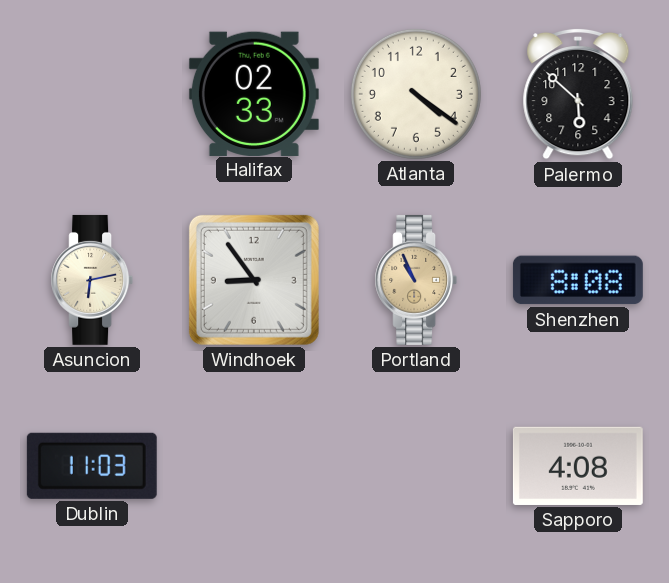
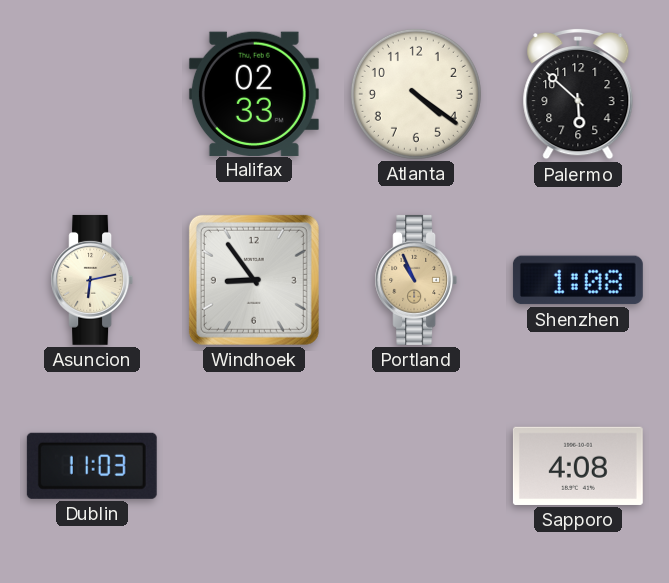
Shenzhen: 8:08 -> 1:08
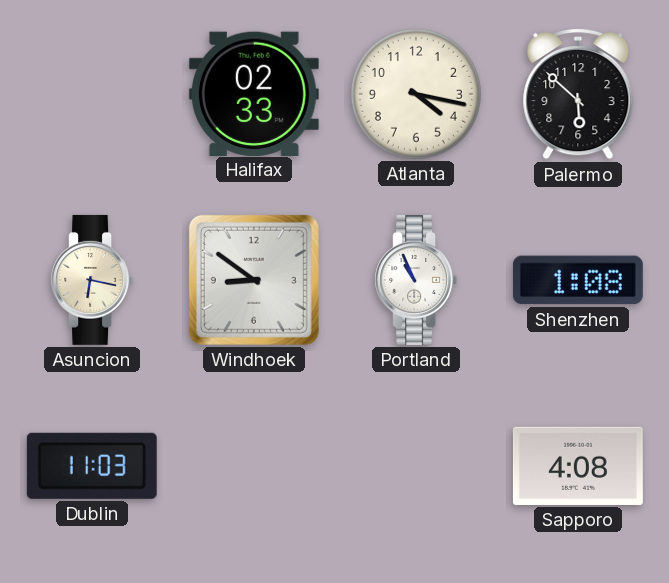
Atlanta: 4:21 -> 4:17
Asuncion: 6:13 -> 6:17
Windhoek: 8:54 -> 8:51
Portland dial: champagne -> white
